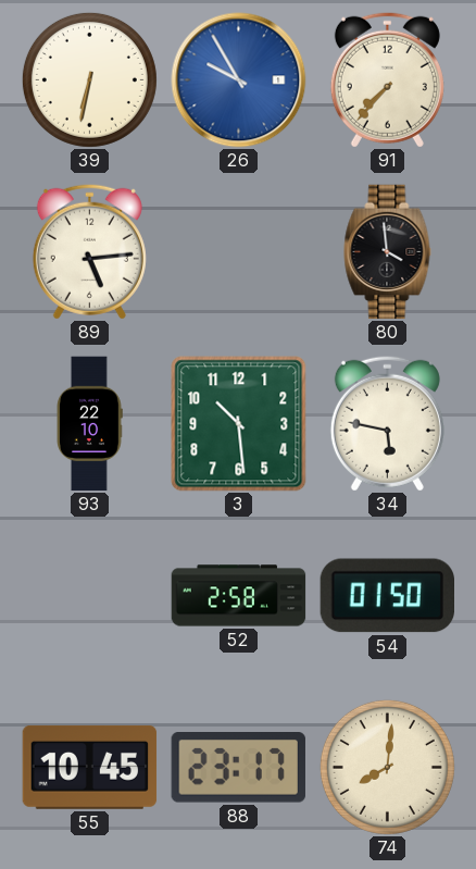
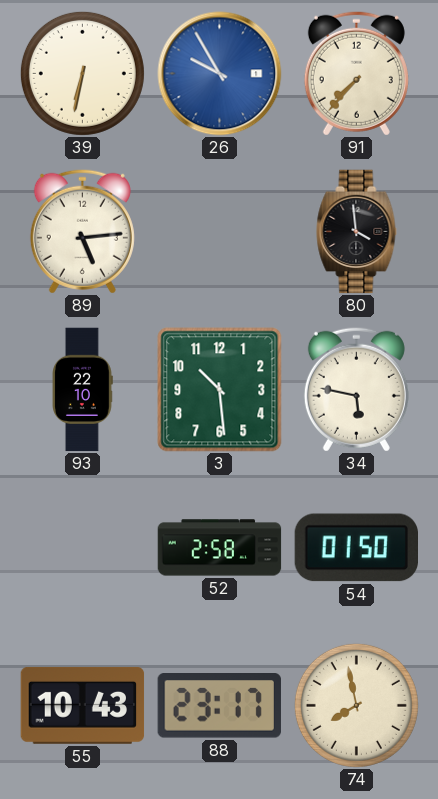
55: 10:45 -> 10:43
74: 8:01 -> 7:58
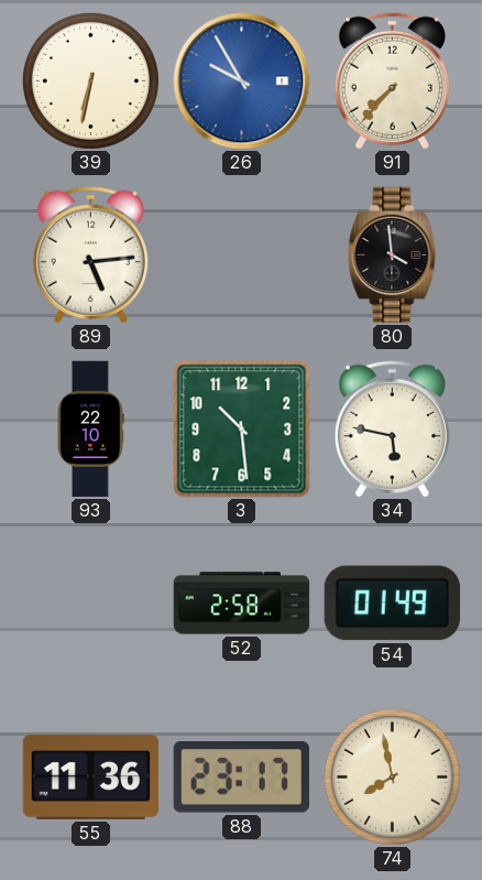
54: 01:50 -> 01:49
55: 10:43 -> 11:36
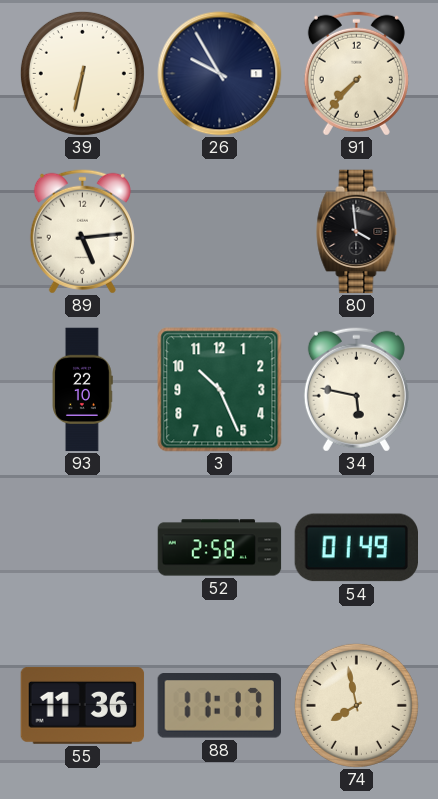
26 dial: blue -> navy
3: 10:29 -> 10:26
88: 23:17 -> 11:17
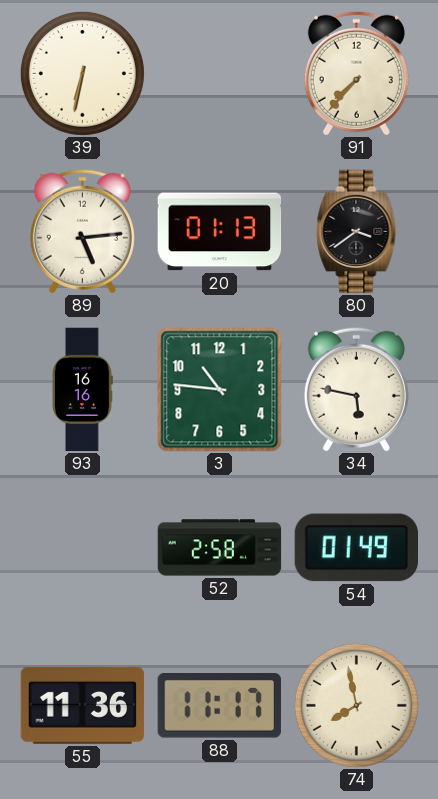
26: 9:55 -> none
20: none -> 01:13
80: 3:59 -> 3:39
93: 22:10 -> 16:16
3: 10:26 -> 10:46
